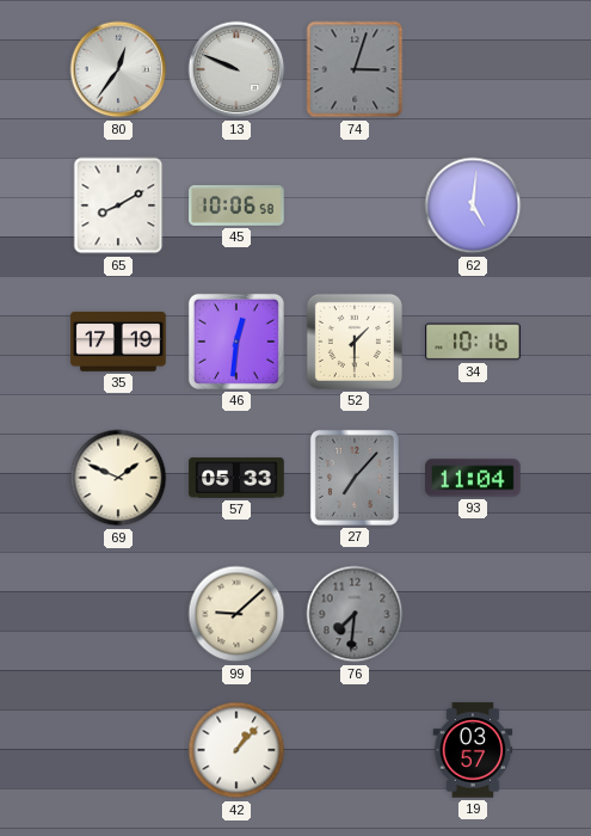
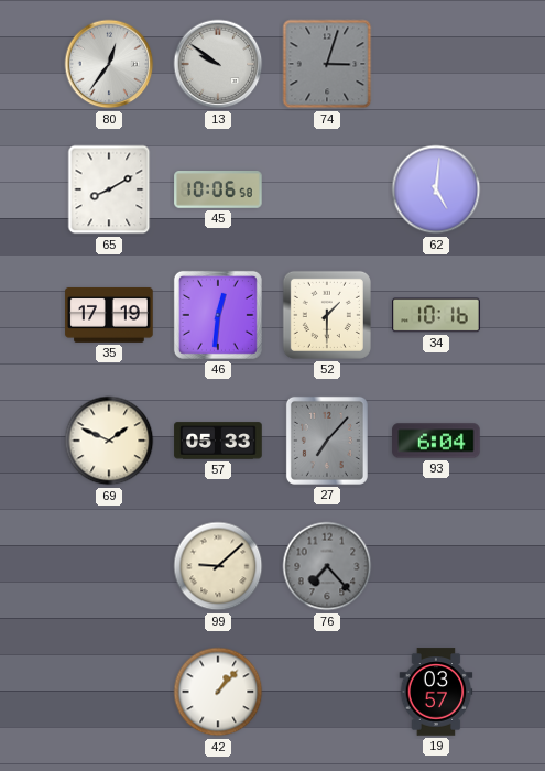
13: 9:49 -> 9:51
93: 11:04 -> 6:04
76: 7:31 -> 7:23
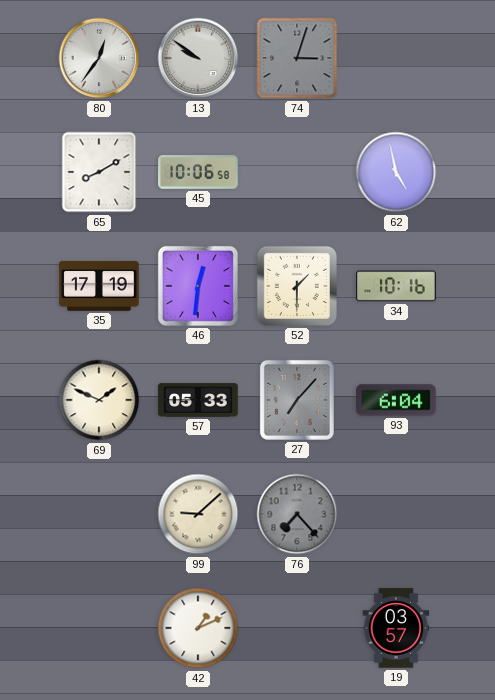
62: 5:01 -> 4:58
42: 1:07 -> 1:11
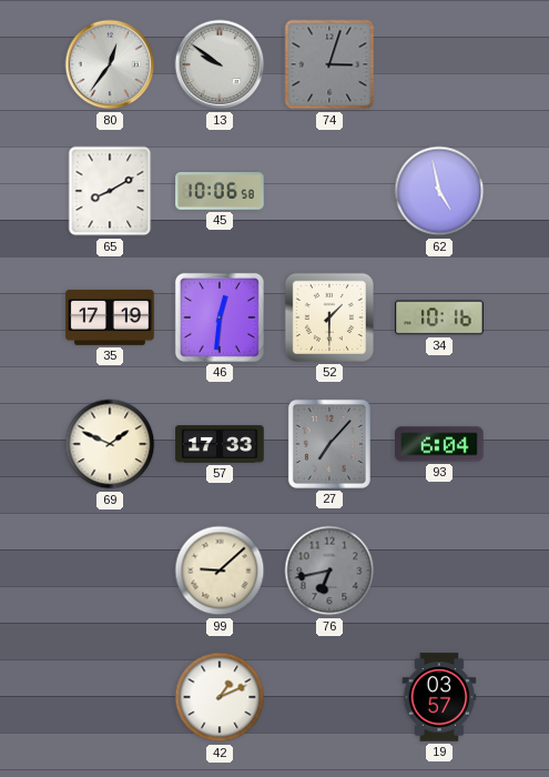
57: 05:33 -> 17:33
76: 7:23 -> 6:43
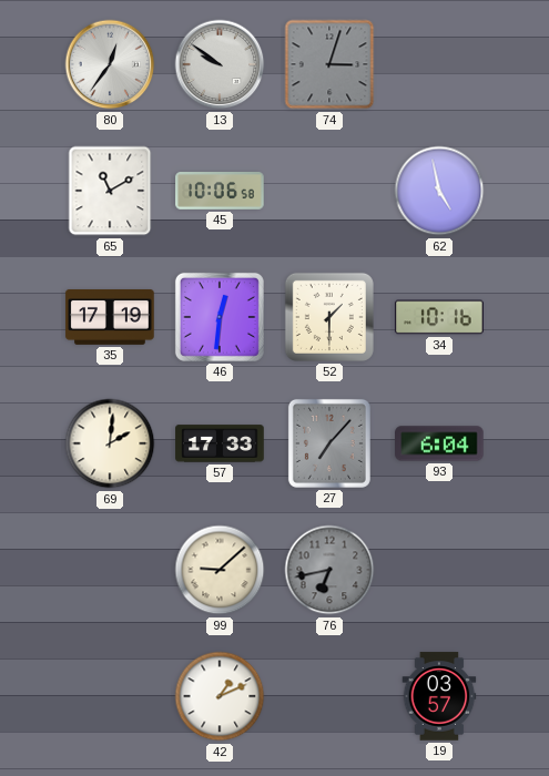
65: 8:10 -> 11:10
69: 1:49 -> 2:01
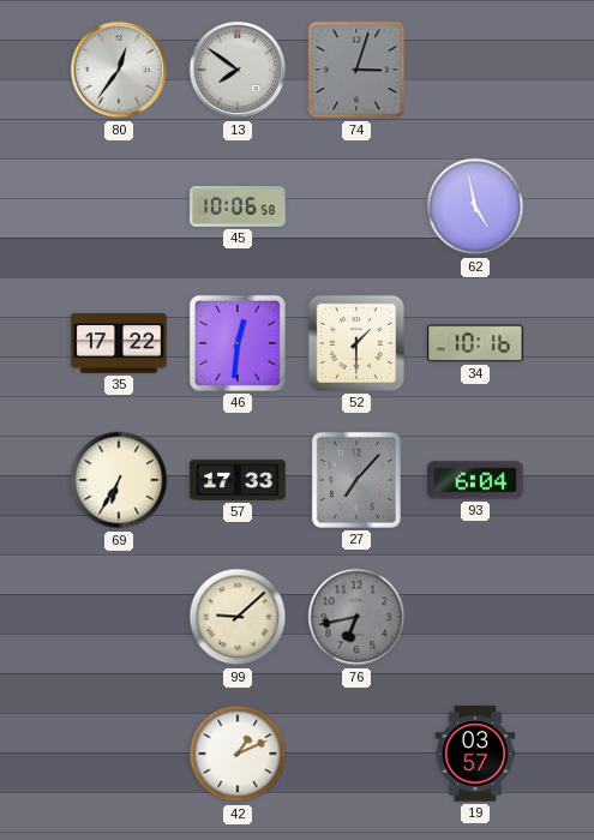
13: 9:51 -> 7:51
65: 11:10 -> none
35: 17:19 -> 17:22
69: 2:01 -> 6:35
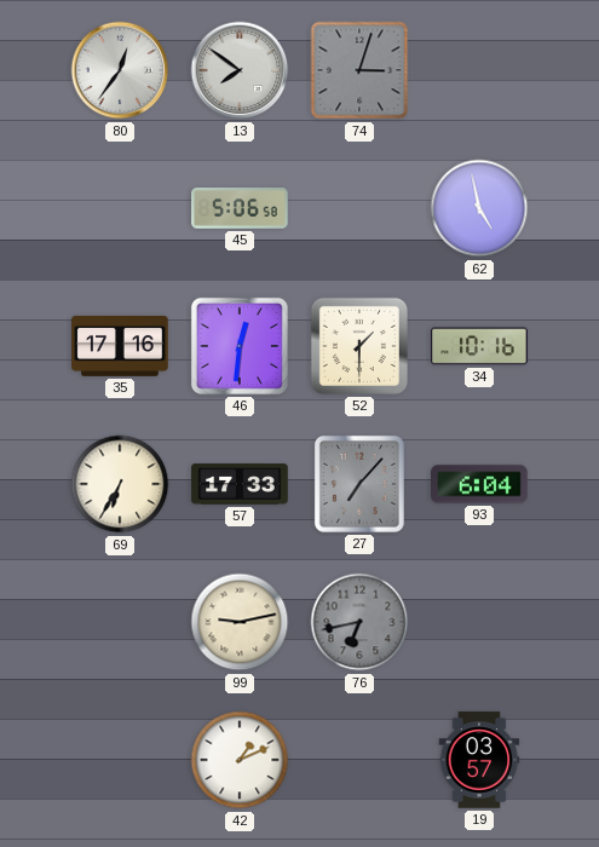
45: 10:06 -> 5:06
35: 17:22 -> 17:16
99: 9:08 -> 9:13
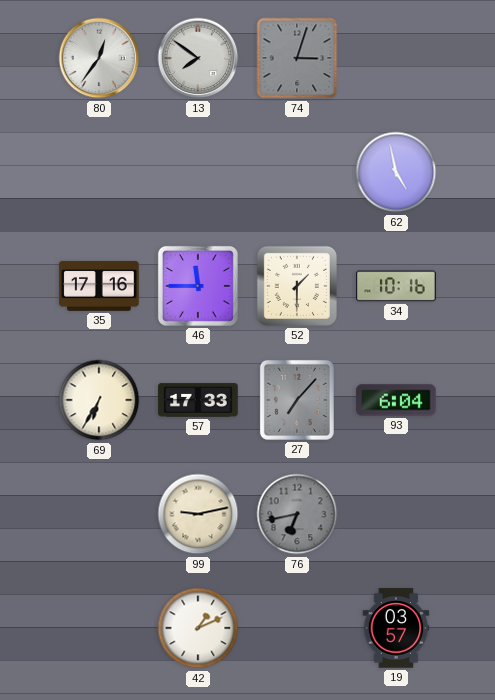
45: 5:06 -> none
46: 12:31 -> 11:45
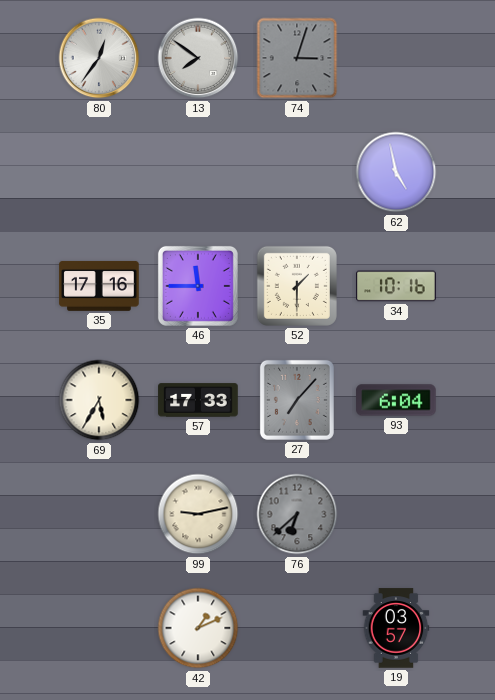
69: 6:35 -> 5:35
76: 6:43 -> 6:38
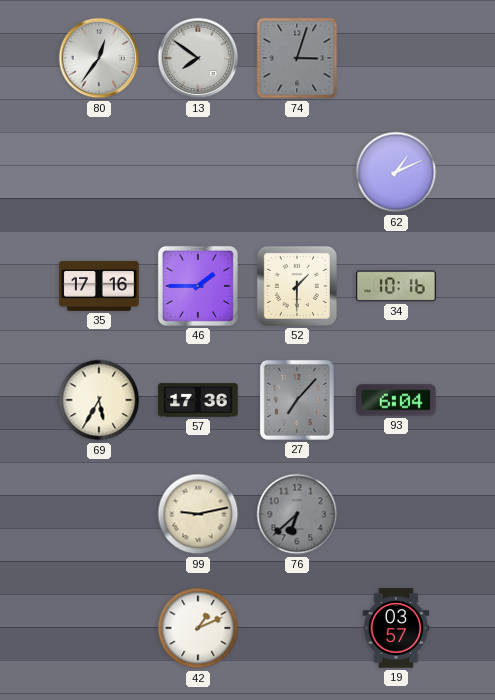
62: 4:58 -> 1:11
46: 11:45 -> 1:45
57: 17:33 -> 17:36
